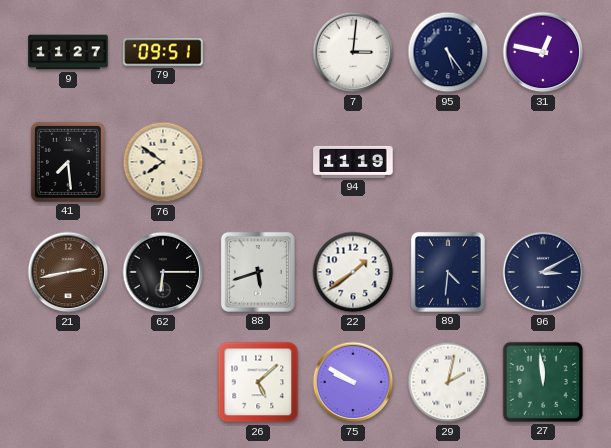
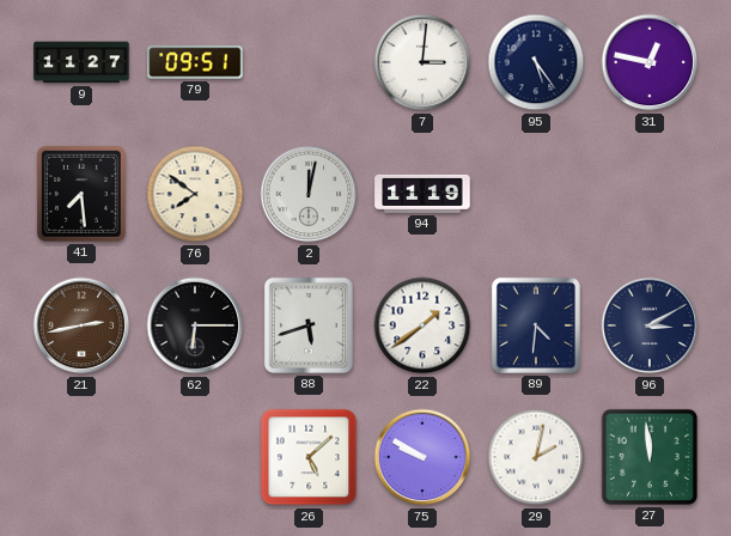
2: none -> 12:02
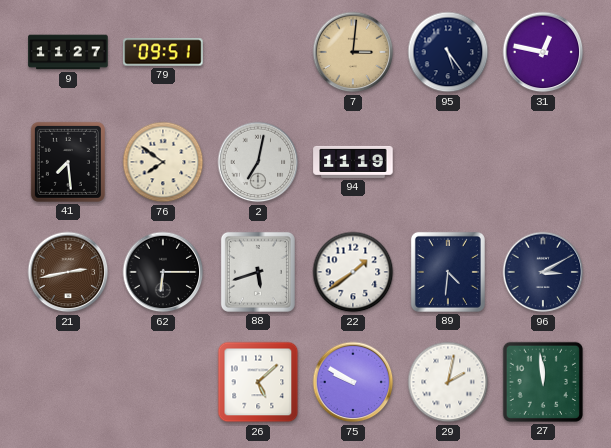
7 dial: white -> champagne
2: 12:02 -> 7:02
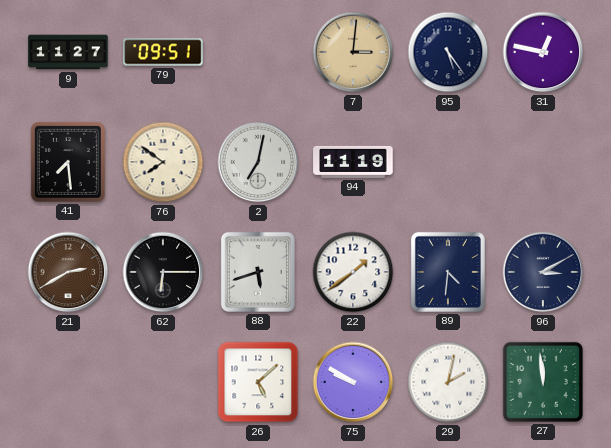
21: 2:43 -> 2:40
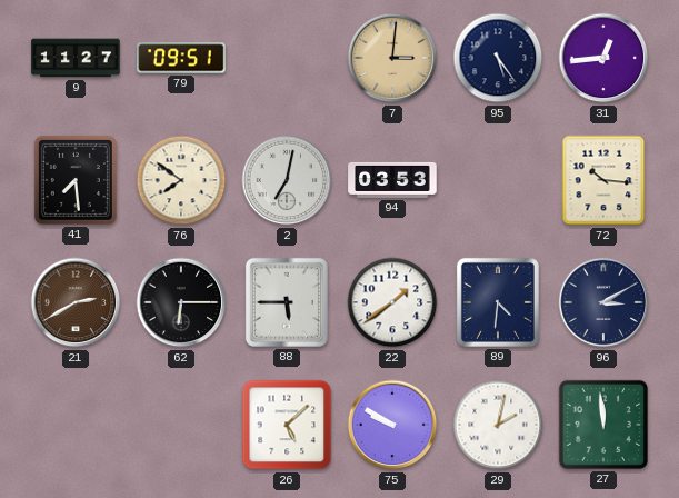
31: 12:47 -> 12:44
94: 11:19 -> 03:53
72: none -> 10:16
88: 5:42 -> 5:45
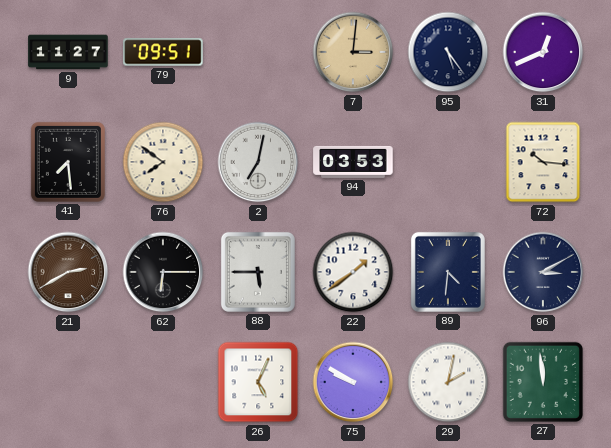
31: 12:44 -> 12:41
26: 5:08 -> 5:04
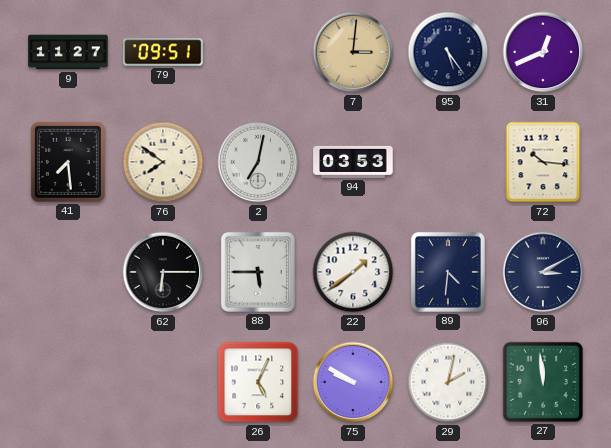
21: 2:40 -> none
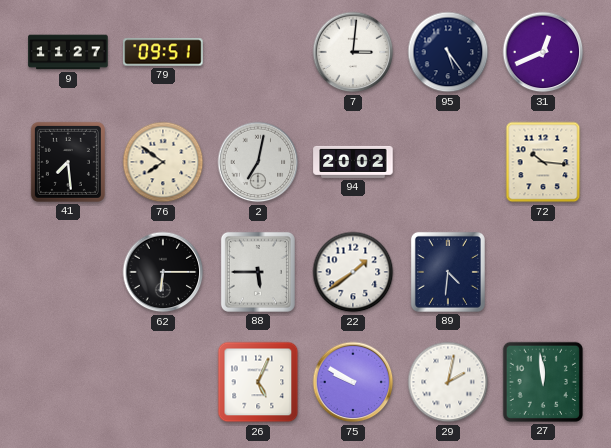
7 dial: champagne -> white
94: 03:53 -> 20:02
96: 3:10 -> none
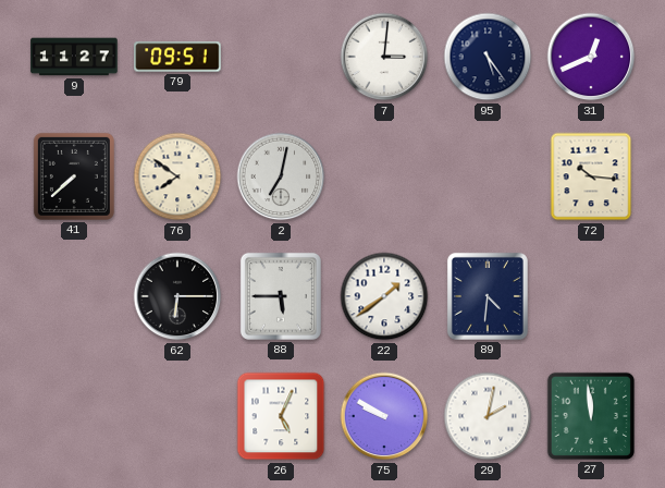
41: 7:29 -> 7:38
94: 20:02 -> none
